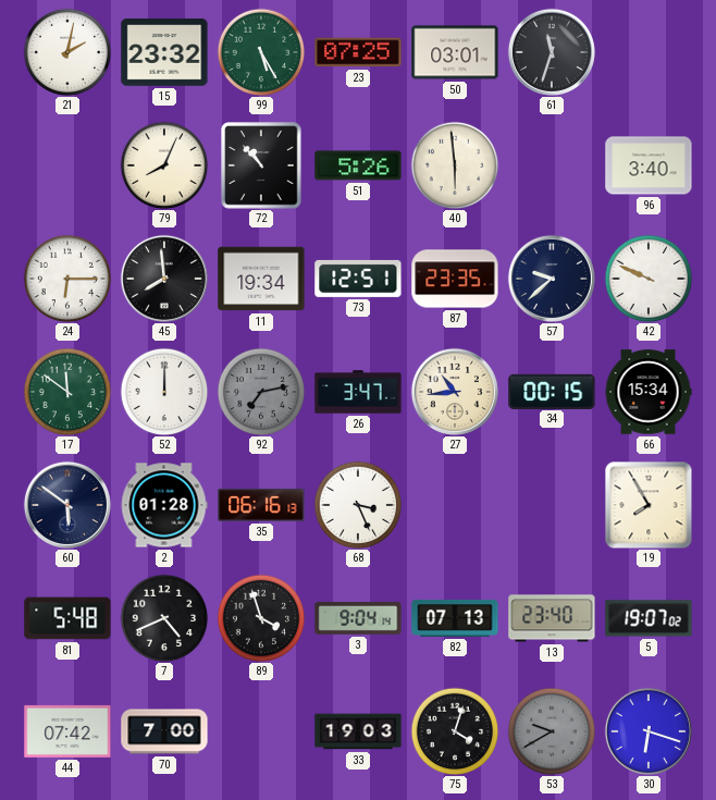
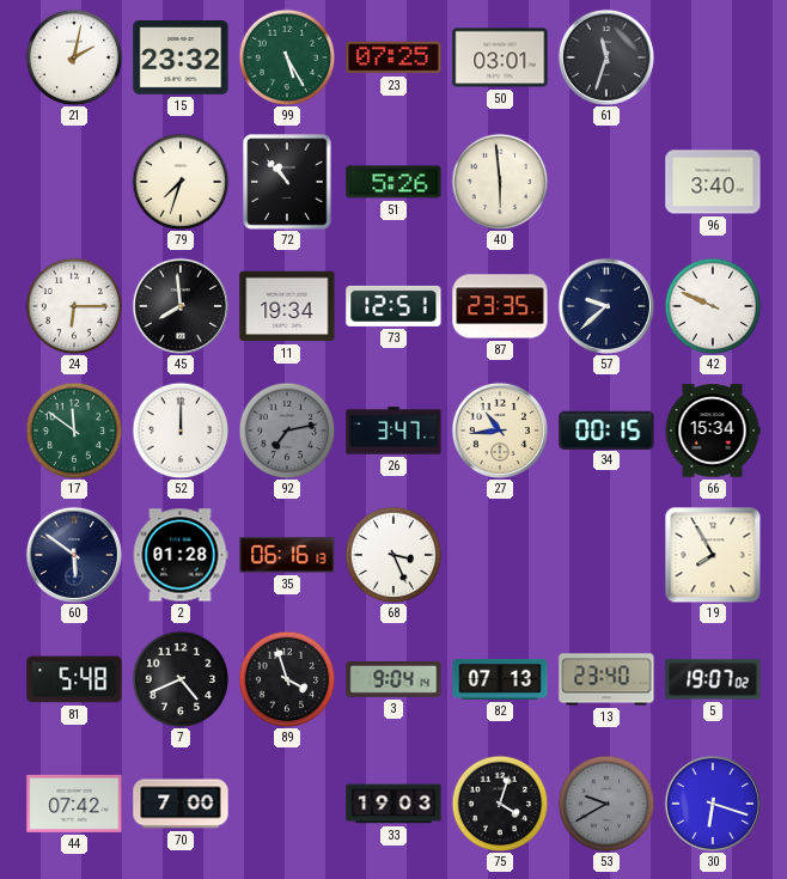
79: 8:04 -> 7:33
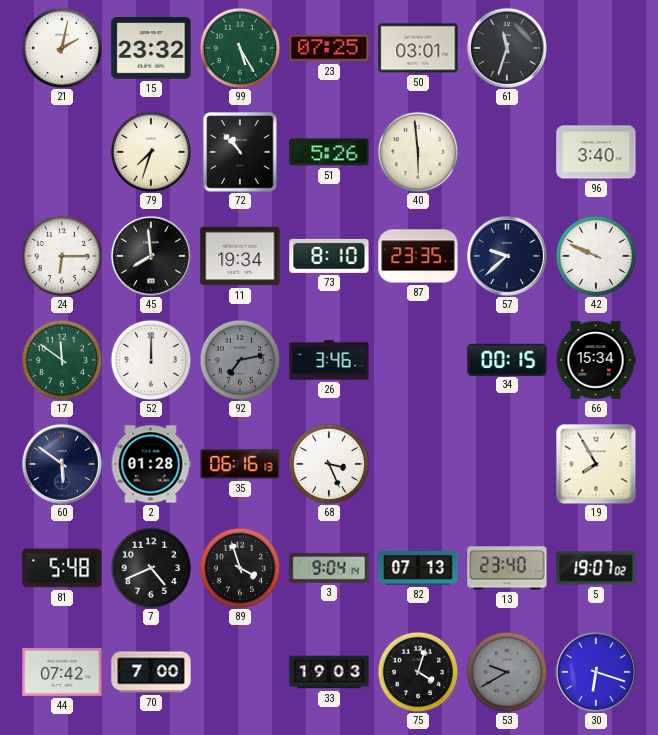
73: 12:51 -> 8:10
26: 3:47 -> 3:46
27: 10:44 -> none
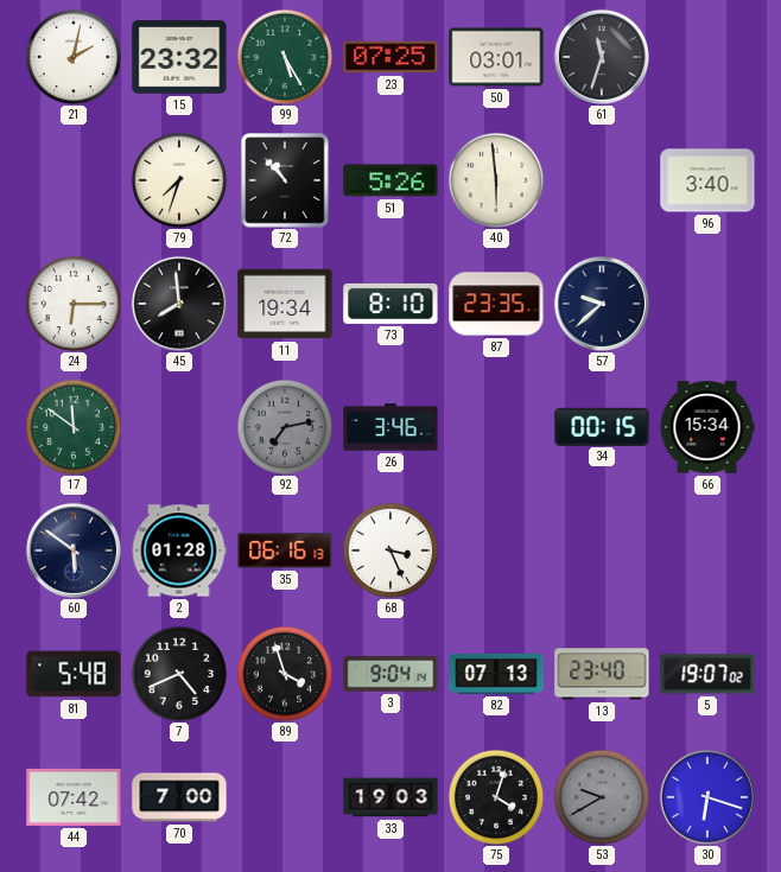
42: 9:49 -> none
52: 12:00 -> none
19: 7:55 -> none
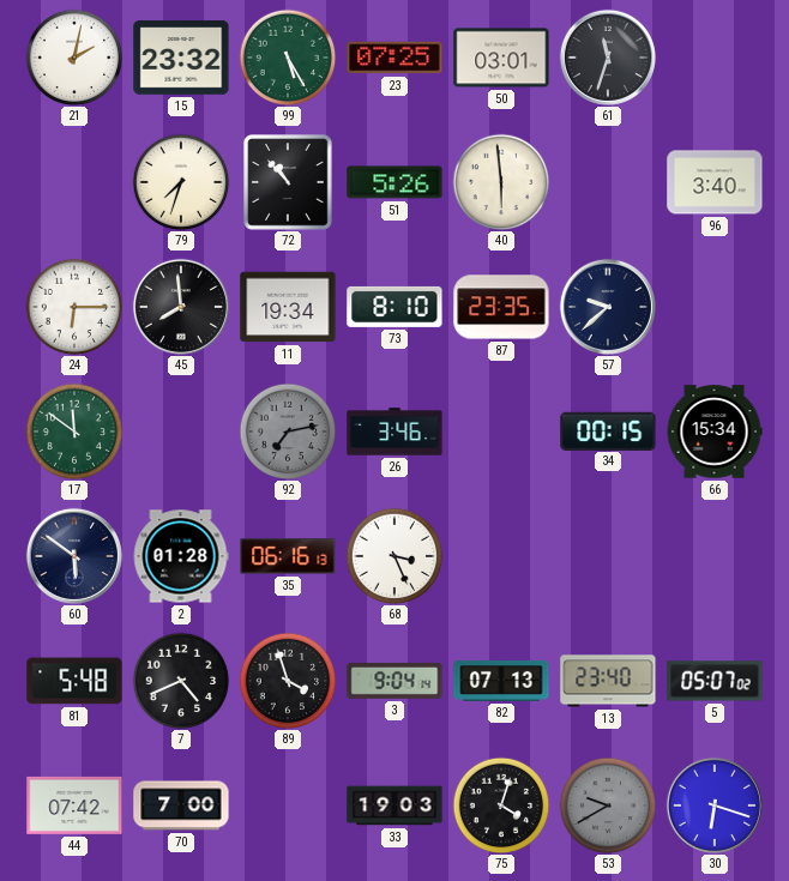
5: 19:07 -> 05:07
